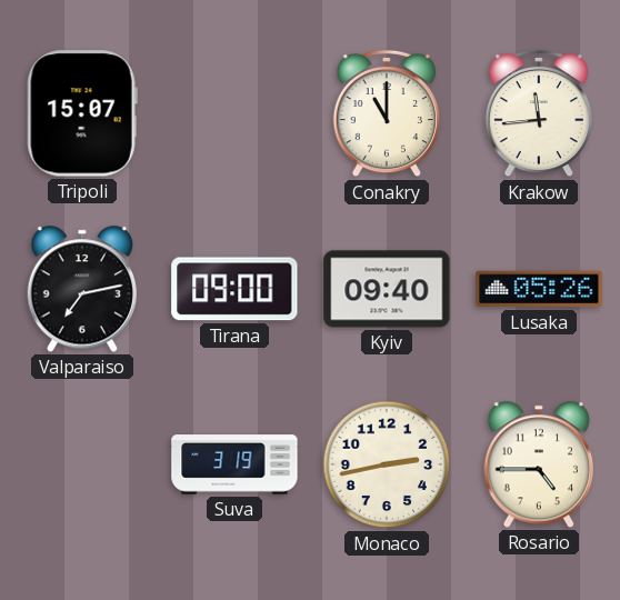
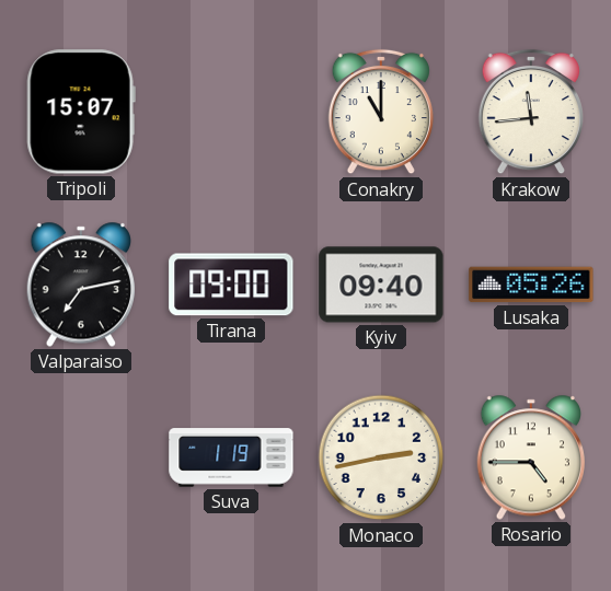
Suva: 3:19 -> 1:19
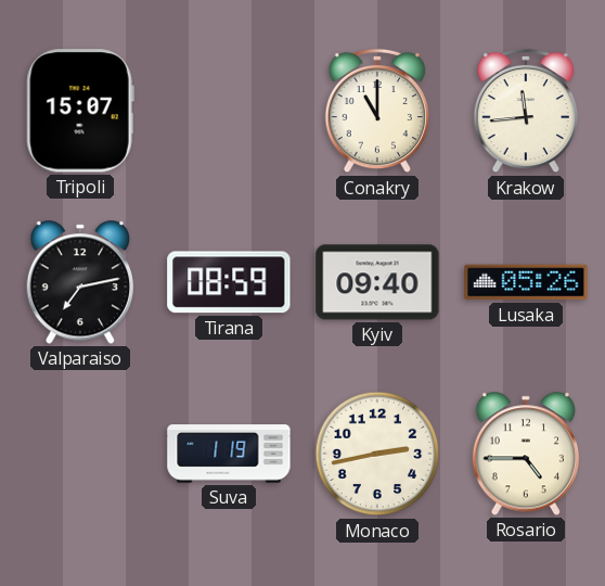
Tirana: 09:00 -> 08:59
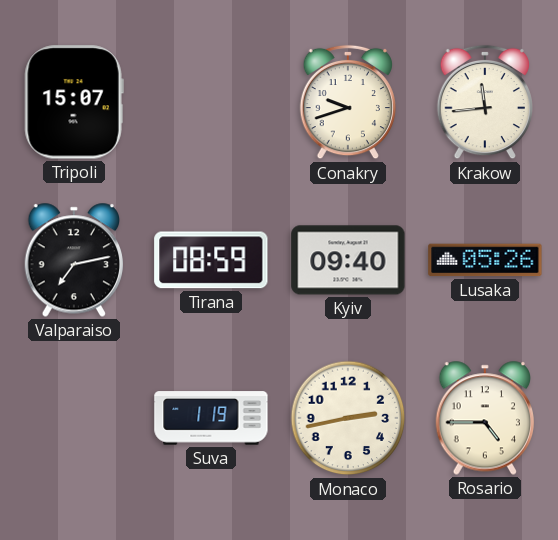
Conakry: 11:00 -> 9:42
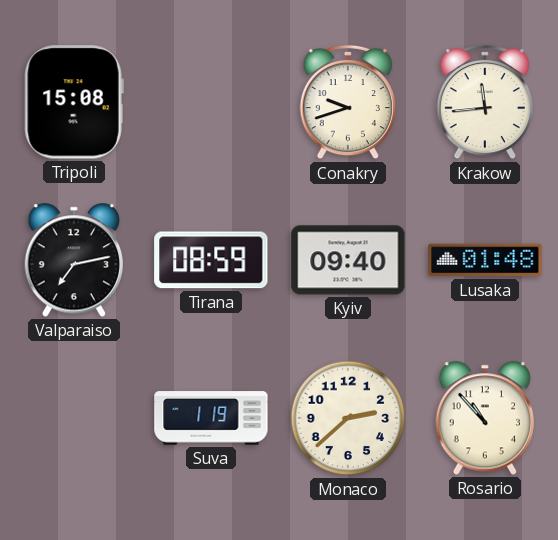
Tripoli: 15:07 -> 15:08
Lusaka: 05:26 -> 01:48
Monaco: 2:43 -> 2:38
Rosario: 4:45 -> 10:53
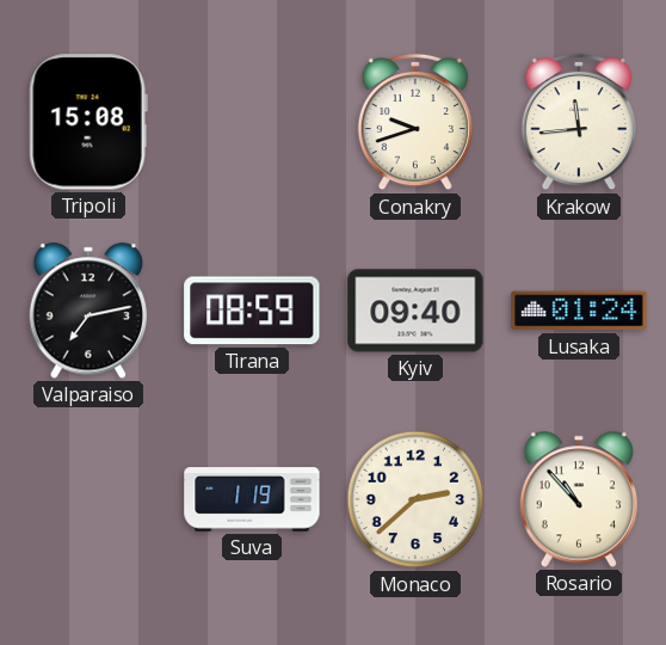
Lusaka: 01:48 -> 01:24
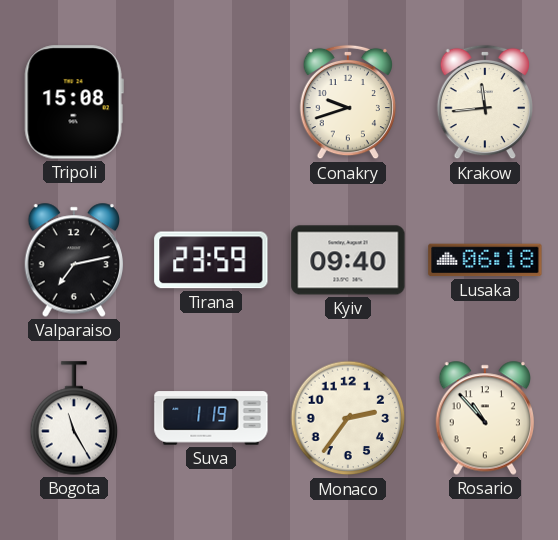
Tirana: 08:59 -> 23:59
Lusaka: 01:24 -> 06:18
Bogota: none -> 11:25
Monaco: 2:38 -> 2:36
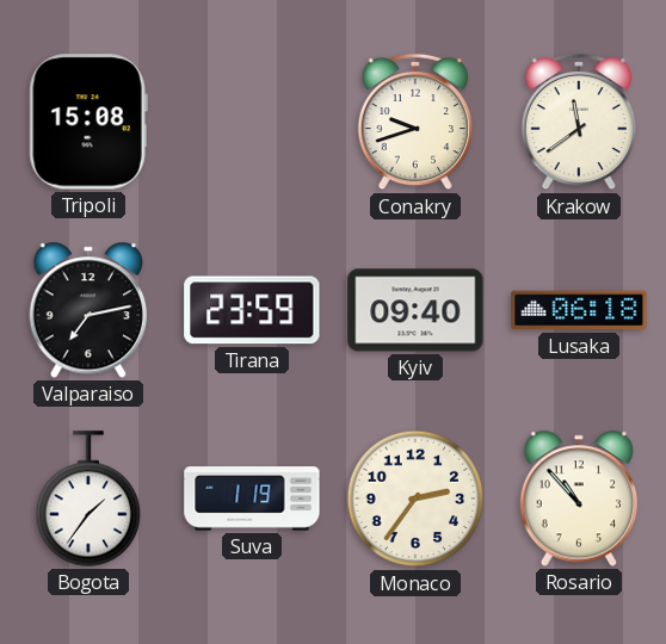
Krakow: 11:44 -> 11:39
Bogota: 11:25 -> 1:36
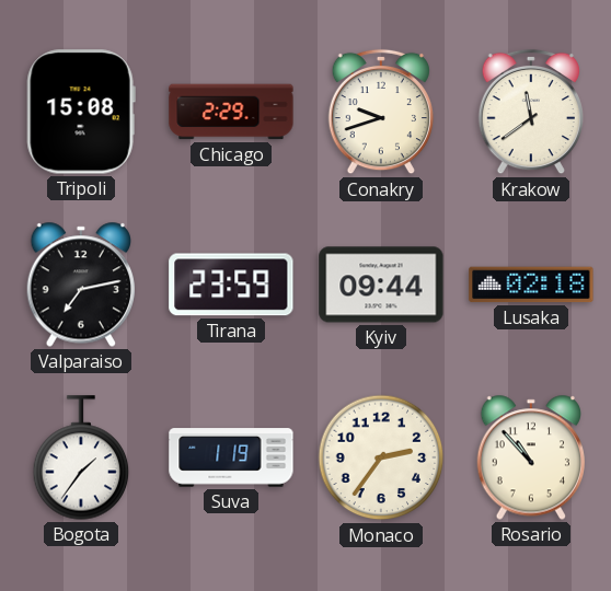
Chicago: none -> 2:29
Kyiv: 09:40 -> 09:44
Lusaka: 06:18 -> 02:18
